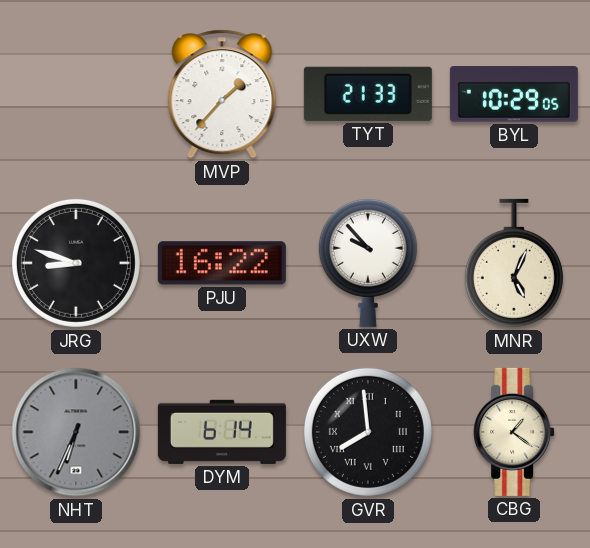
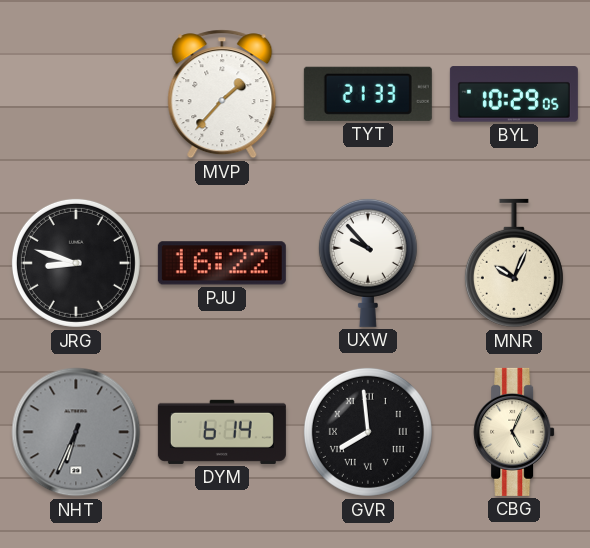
MNR: 5:04 -> 10:04
CBG: 1:21 -> 5:04
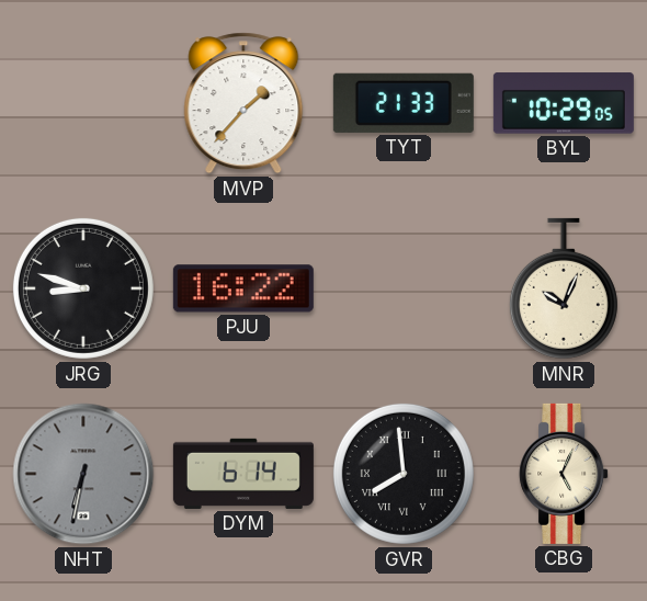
UXW: 9:53 -> none
NHT: 6:34 -> 6:32
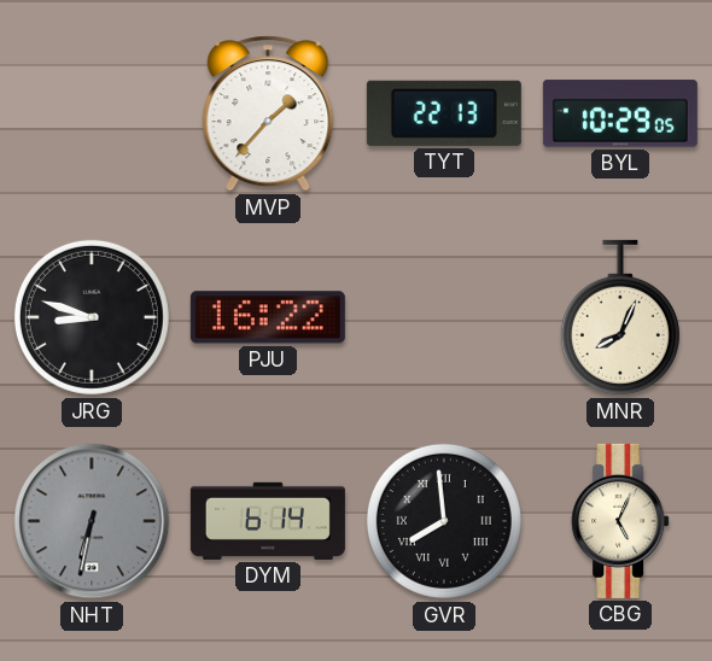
TYT: 21:33 -> 22:13
MNR: 10:04 -> 8:04
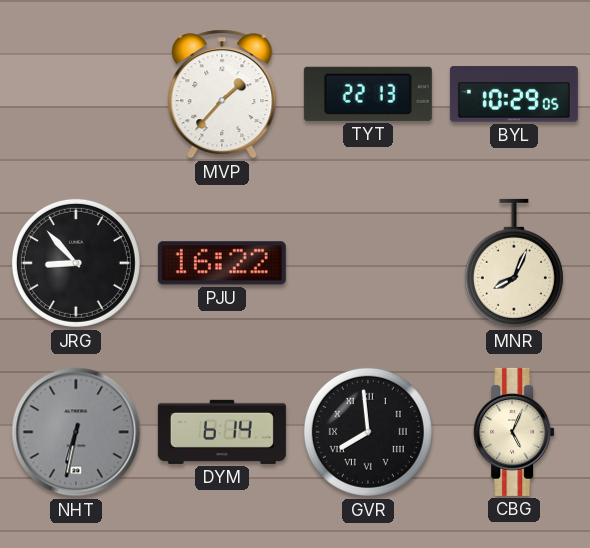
JRG: 8:48 -> 8:53
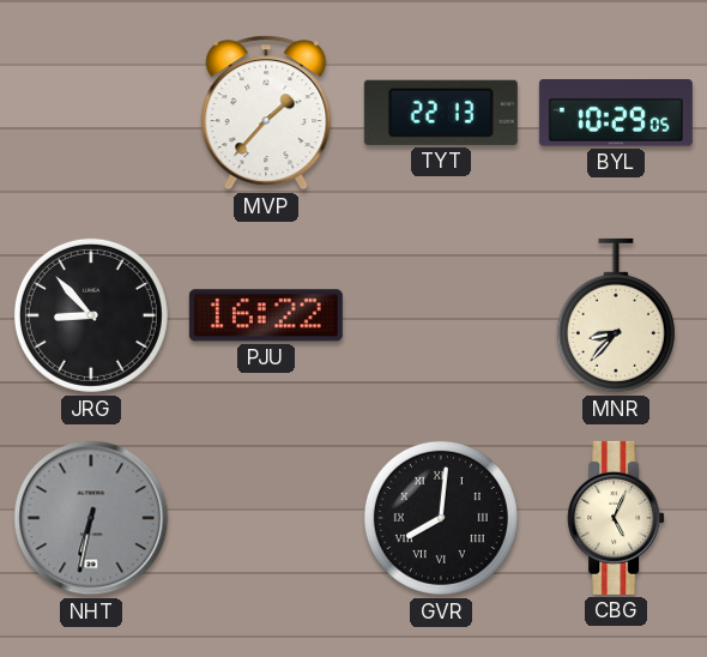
MNR: 8:04 -> 8:37
DYM: 6:14 -> none
GVR: 7:59 -> 8:01
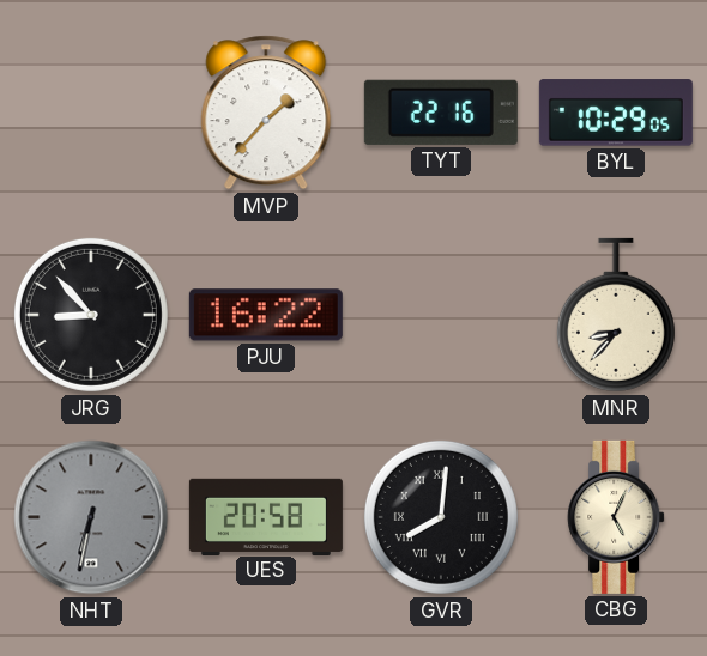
TYT: 22:13 -> 22:16
UES: none -> 20:58
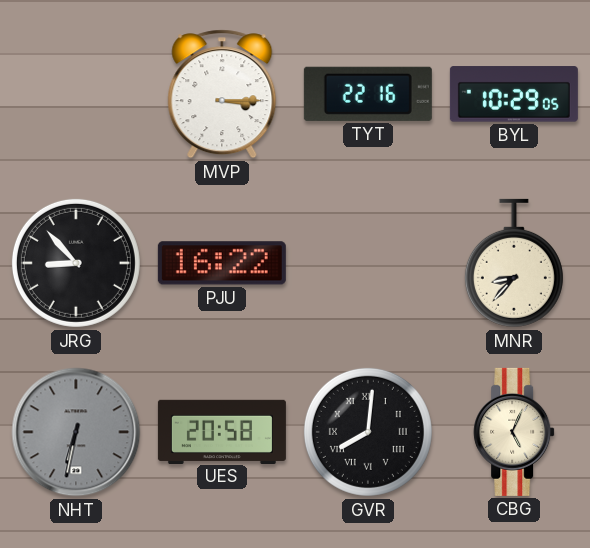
MVP: 1:37 -> 3:15
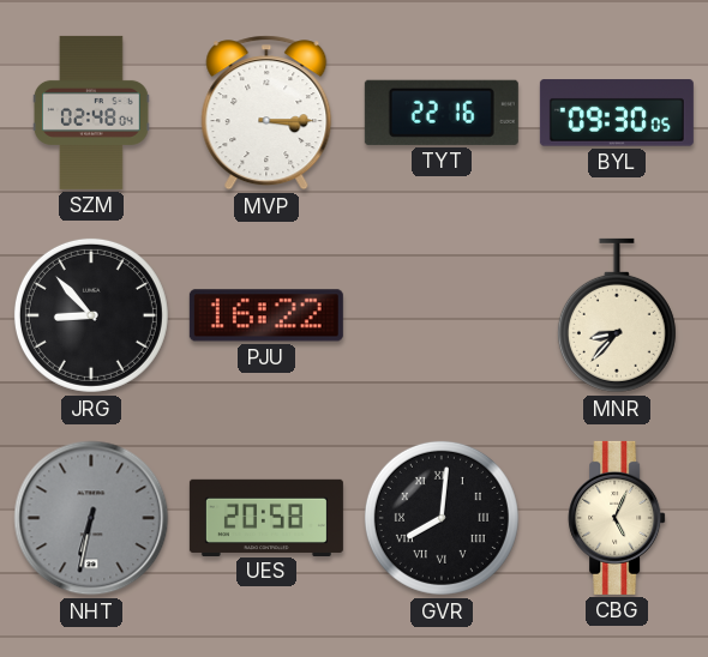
SZM: none -> 02:48
BYL: 10:29 -> 09:30
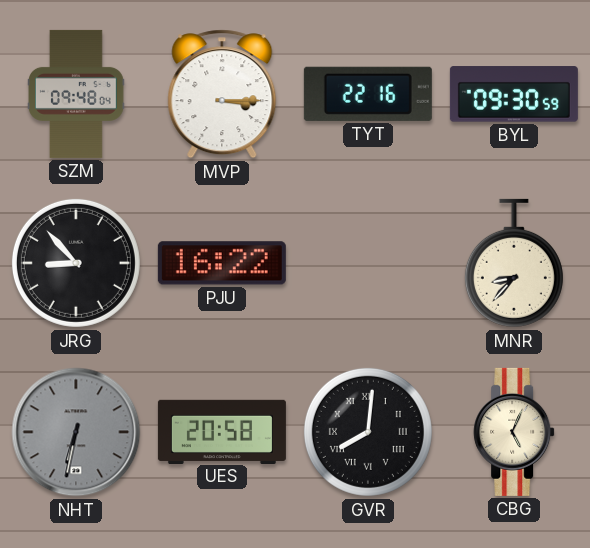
SZM: 02:48 -> 09:48
BYL: 09:30:05 -> 09:30:59
